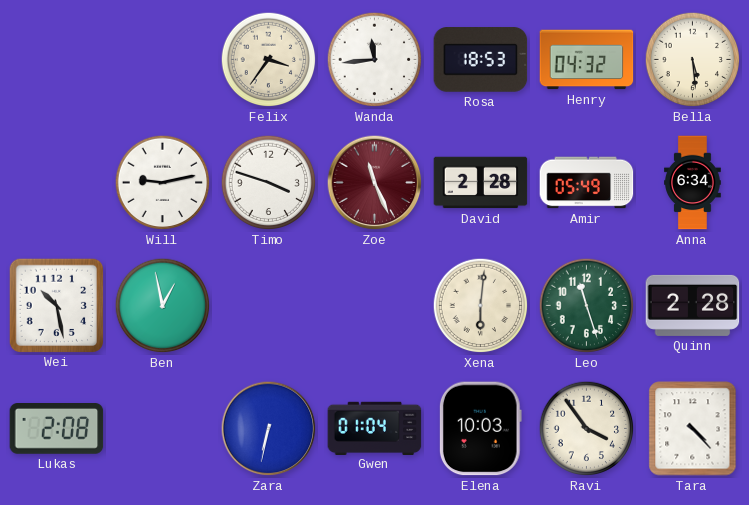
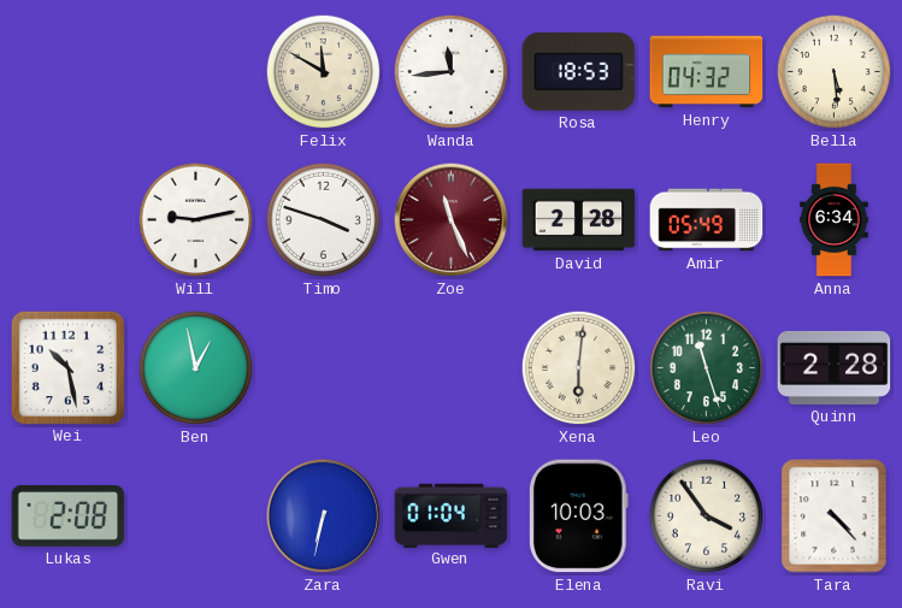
Felix: 3:36 -> 11:50
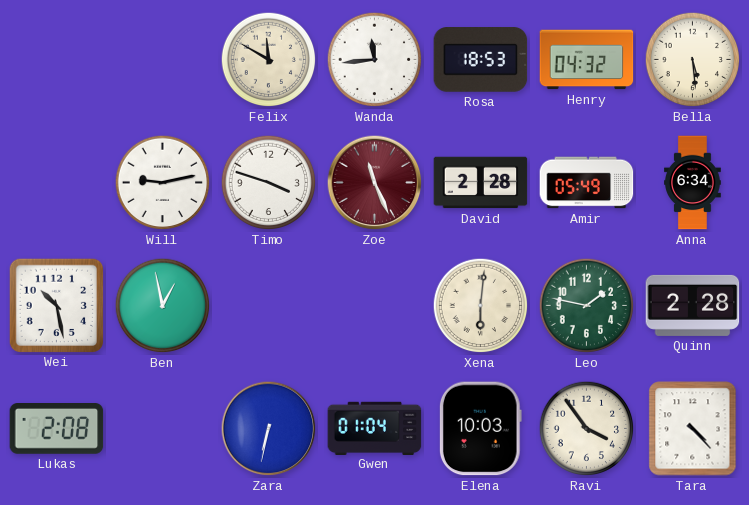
Leo: 11:27 -> 1:47
